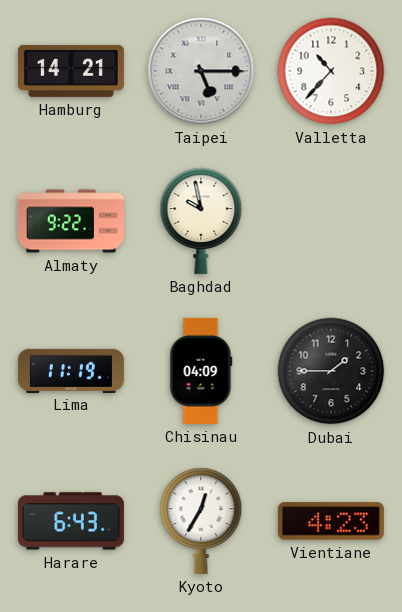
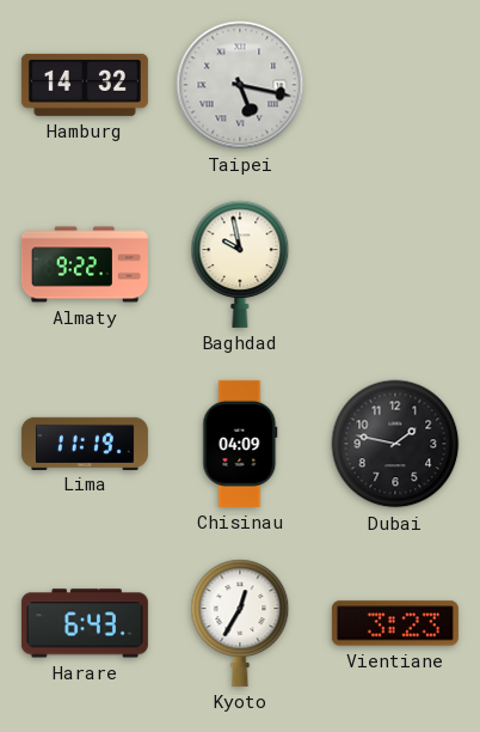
Hamburg: 14:21 -> 14:32
Taipei: 5:15 -> 5:17
Valletta: 10:37 -> none
Dubai: 1:45 -> 1:47
Vientiane: 4:23 -> 3:23
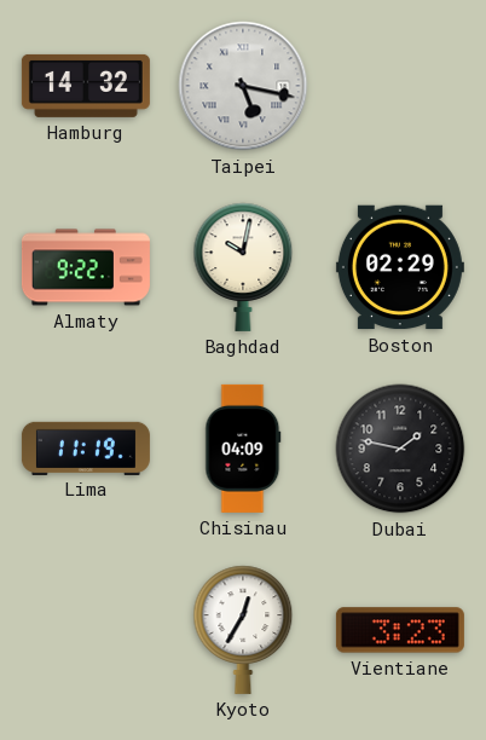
Baghdad: 9:58 -> 10:02
Boston: none -> 02:29
Harare: 6:43 -> none
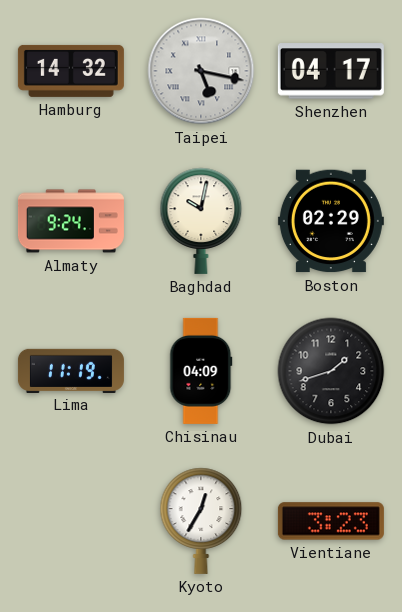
Shenzhen: none -> 04:17
Almaty: 9:22 -> 9:24
Dubai: 1:47 -> 1:42
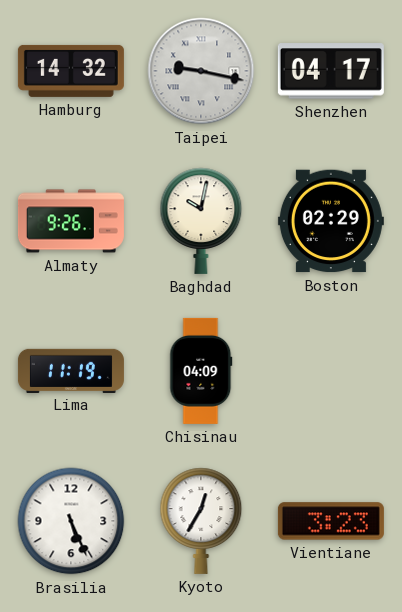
Taipei: 5:17 -> 9:17
Almaty: 9:24 -> 9:26
Dubai: 1:42 -> none
Brasilia: none -> 5:26
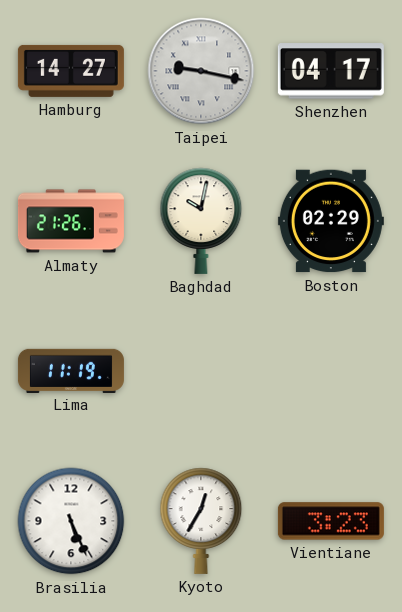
Hamburg: 14:32 -> 14:27
Almaty: 9:26 -> 21:26
Chisinau: 04:09 -> none
